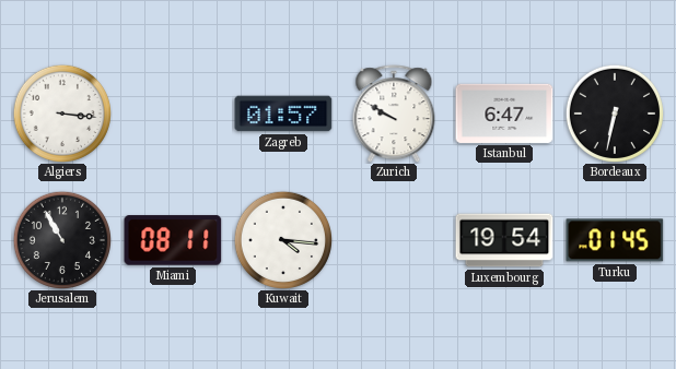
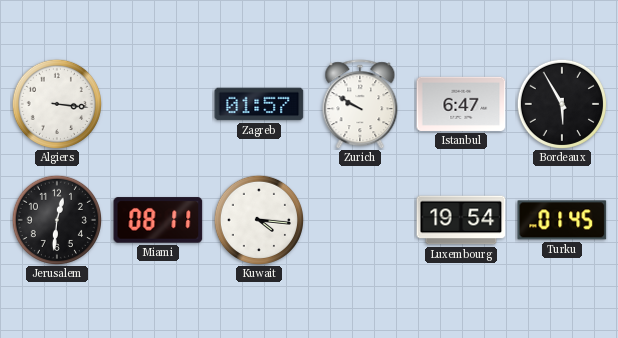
Bordeaux: 6:32 -> 5:55
Jerusalem: 10:55 -> 12:31
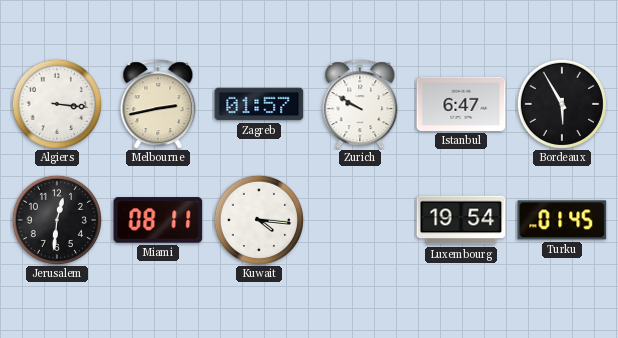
Melbourne: none -> 2:43
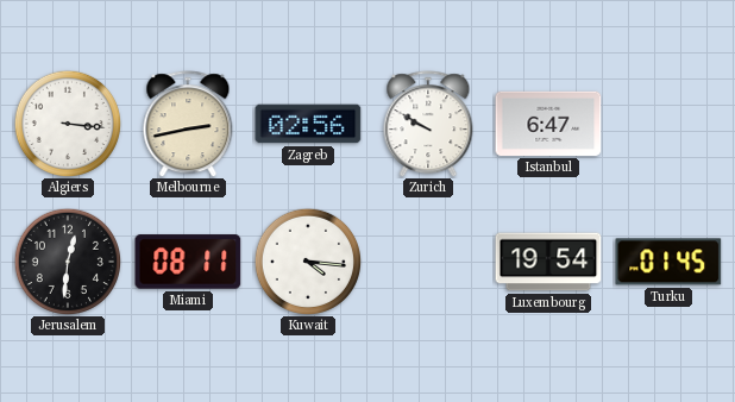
Zagreb: 01:57 -> 02:56
Bordeaux: 5:55 -> none
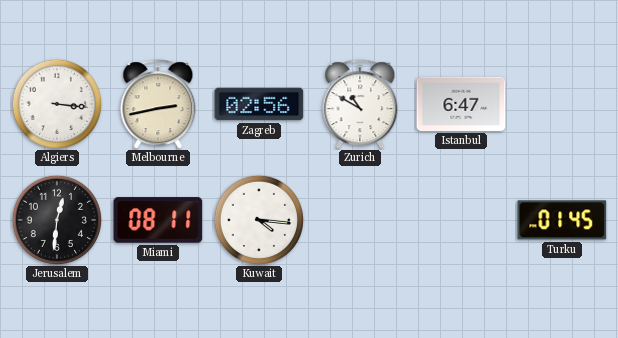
Zurich: 9:50 -> 10:50
Luxembourg: 19:54 -> none
